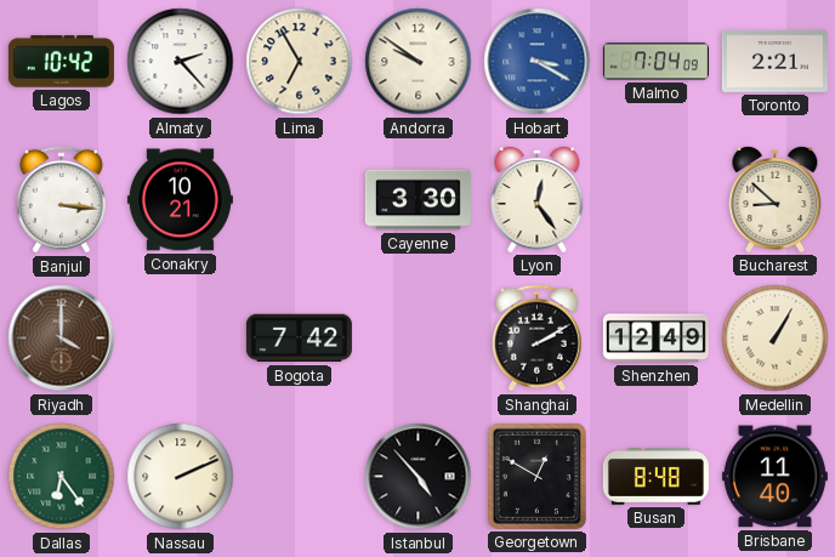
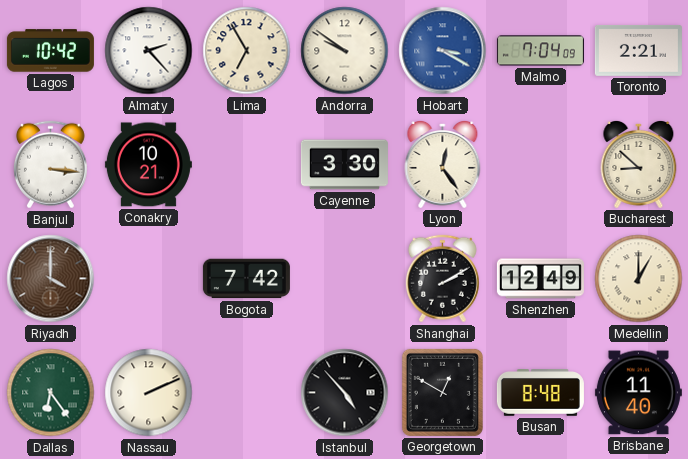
Medellin: 1:05 -> 1:00
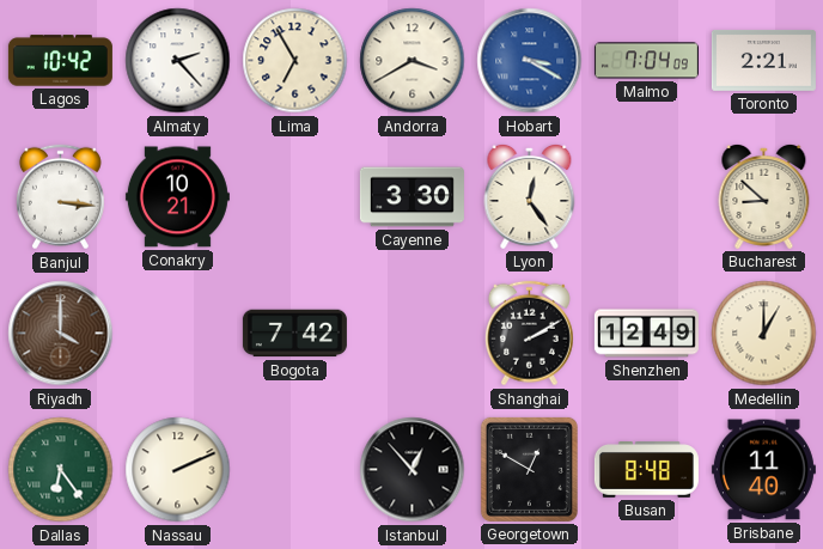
Andorra: 9:51 -> 3:40
Istanbul: 4:53 -> 12:53
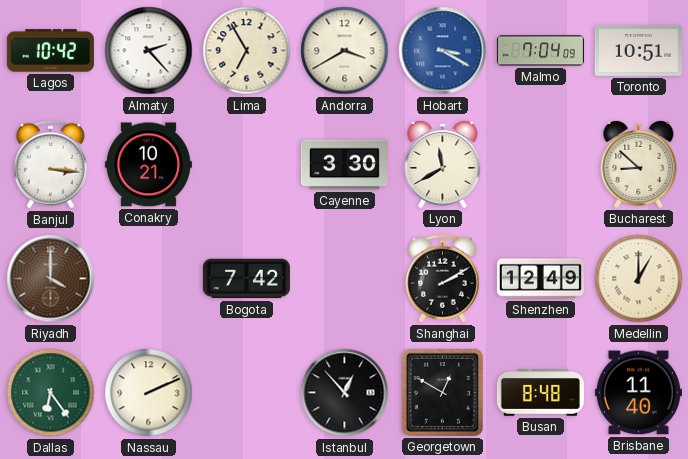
Toronto: 2:21 -> 10:51
Lyon: 12:24 -> 11:40
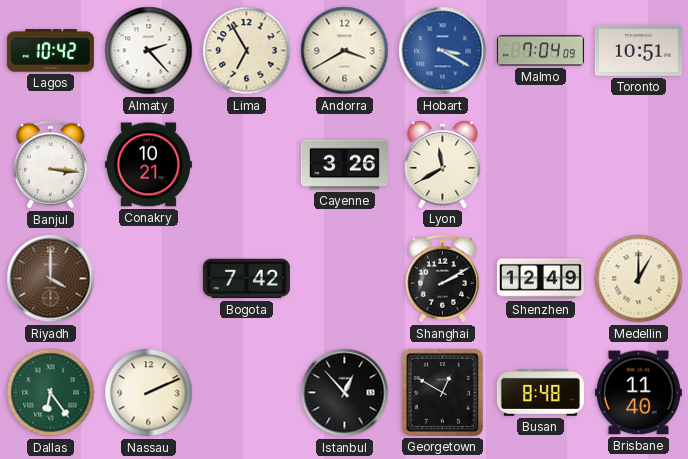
Cayenne: 3:30 -> 3:26
Bucharest: 8:52 -> none
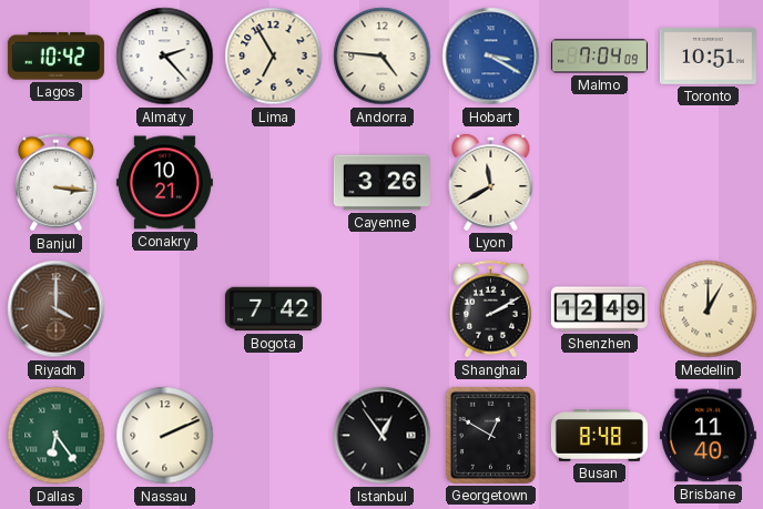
Andorra: 3:40 -> 4:46
Istanbul: 12:53 -> 12:54
